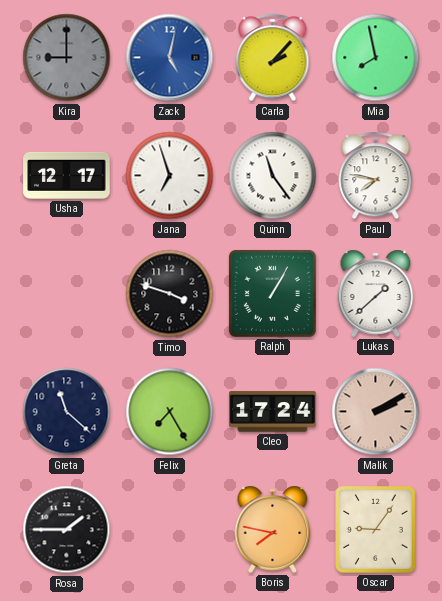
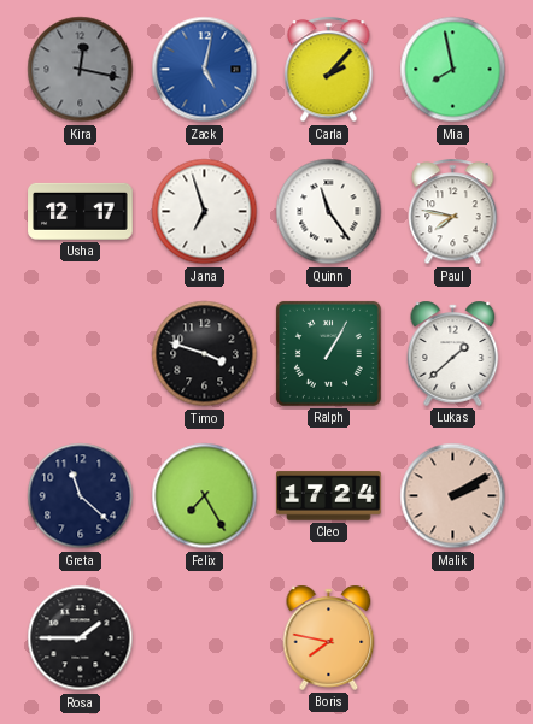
Kira: 9:00 -> 12:17
Oscar: 9:06 -> none
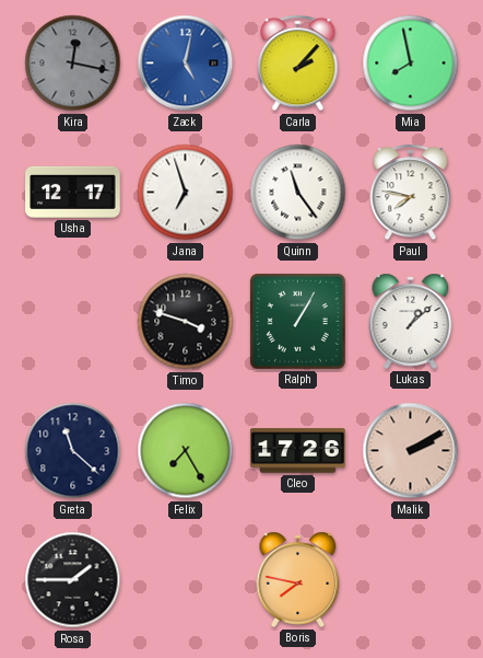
Lukas: 1:38 -> 1:08
Cleo: 17:24 -> 17:26
